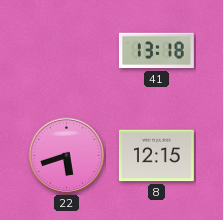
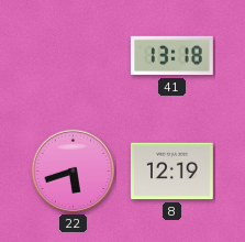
8: 12:15 -> 12:19
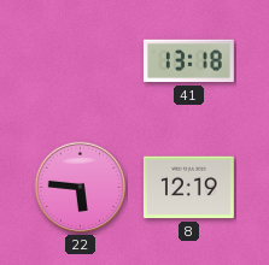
22: 5:42 -> 5:46
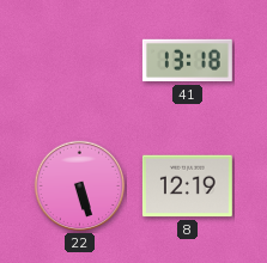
22: 5:46 -> 5:27
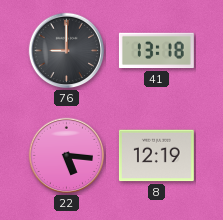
76: none -> 9:00
22: 5:27 -> 5:16
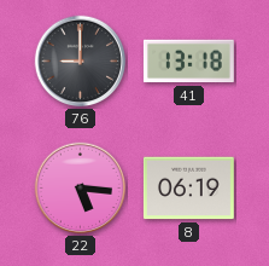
8: 12:19 -> 06:19
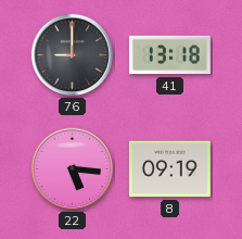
8: 06:19 -> 09:19
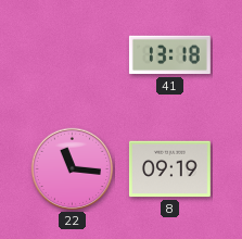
76: 9:00 -> none
22: 5:16 -> 11:16
